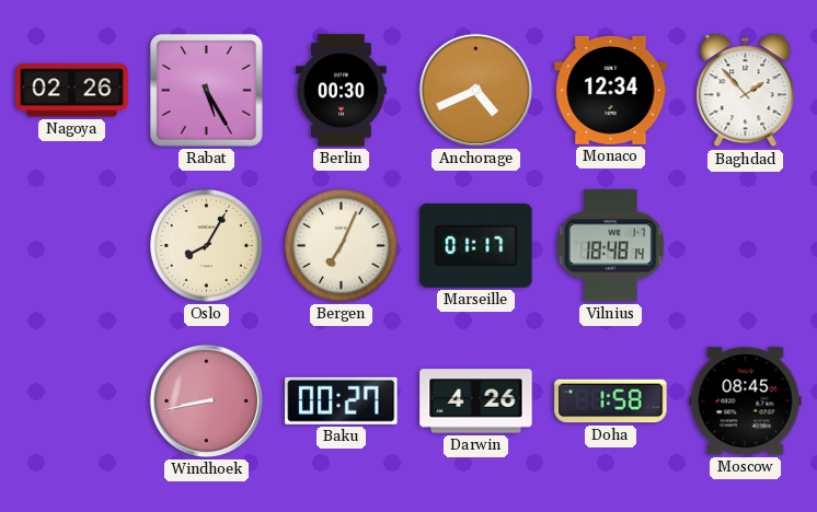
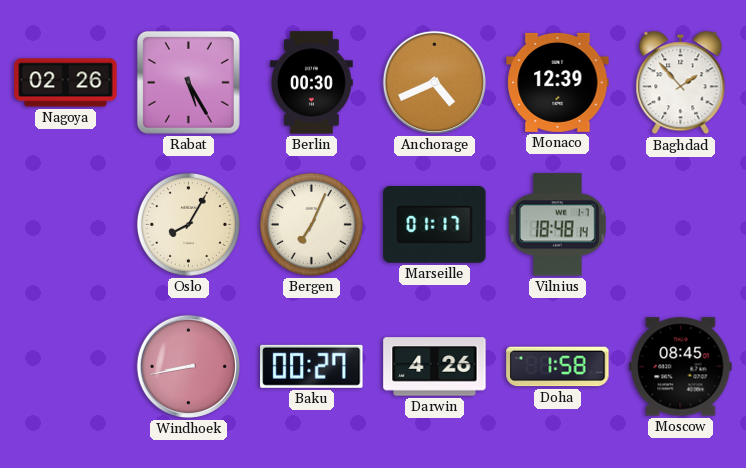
Monaco: 12:34 -> 12:39
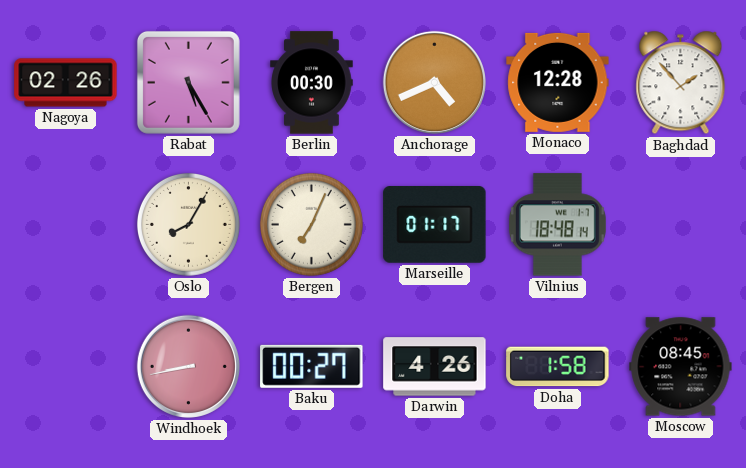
Monaco: 12:39 -> 12:28
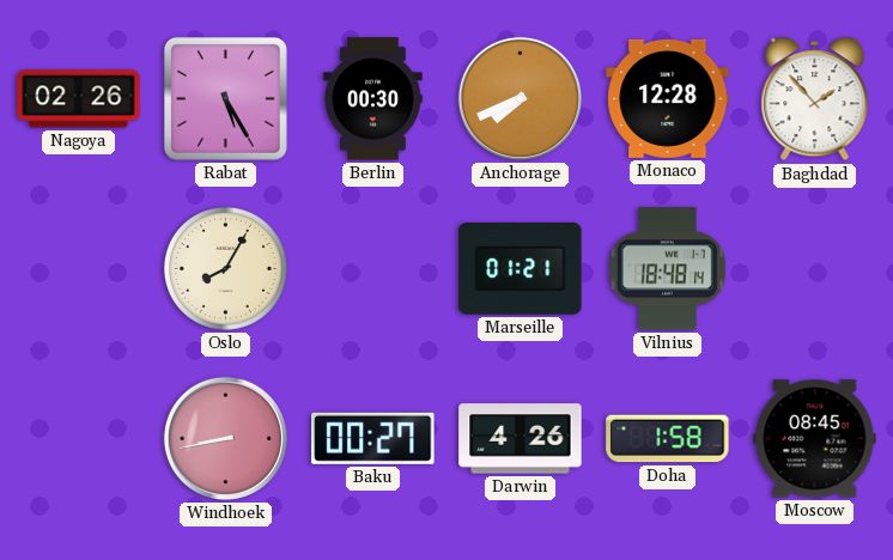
Anchorage: 4:41 -> 7:41
Bergen: 7:04 -> none
Marseille: 01:17 -> 01:21
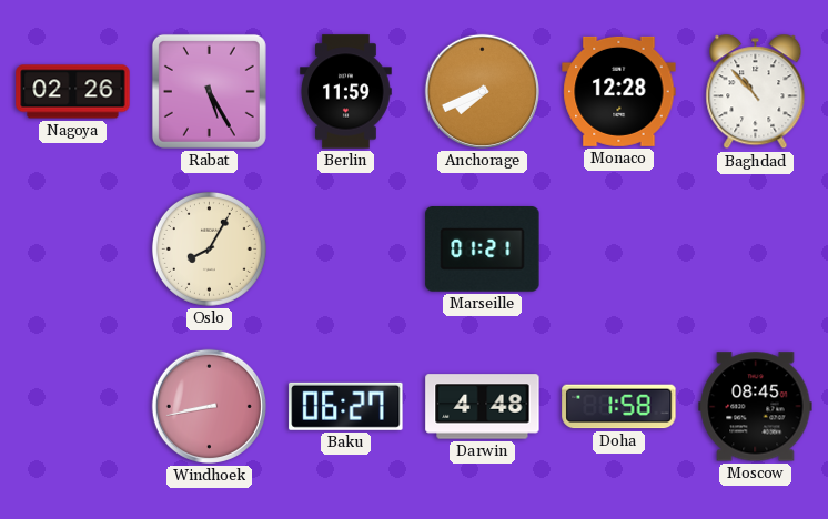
Berlin: 00:30 -> 11:59
Baghdad: 1:53 -> 10:53
Vilnius: 18:48 -> none
Baku: 00:27 -> 06:27
Darwin: 4:26 -> 4:48
